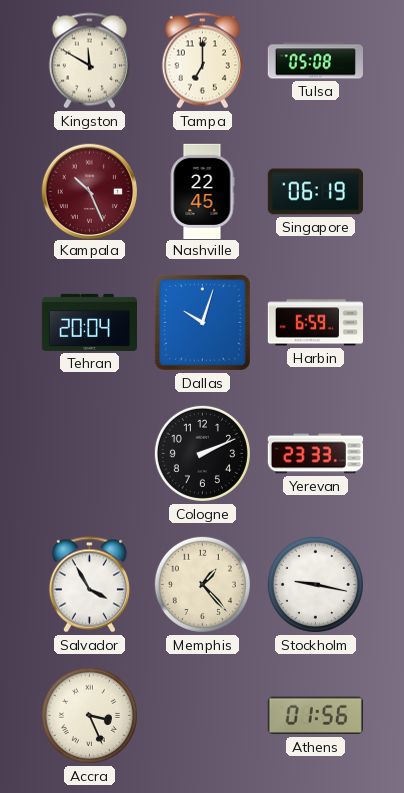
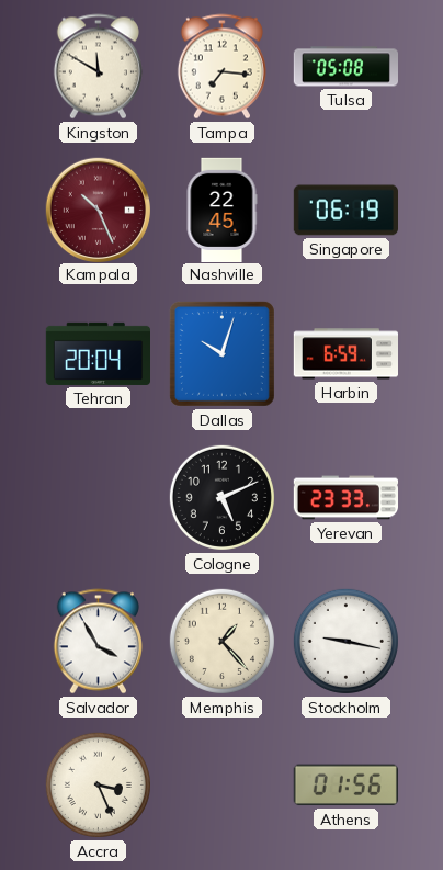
Tampa: 7:00 -> 7:16
Cologne: 2:11 -> 5:11
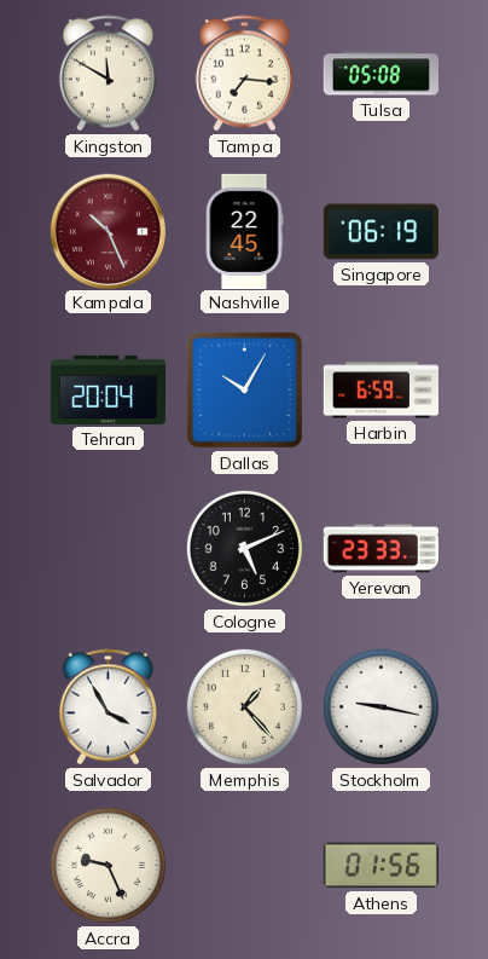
Dallas: 10:03 -> 10:05
Accra: 3:26 -> 9:26
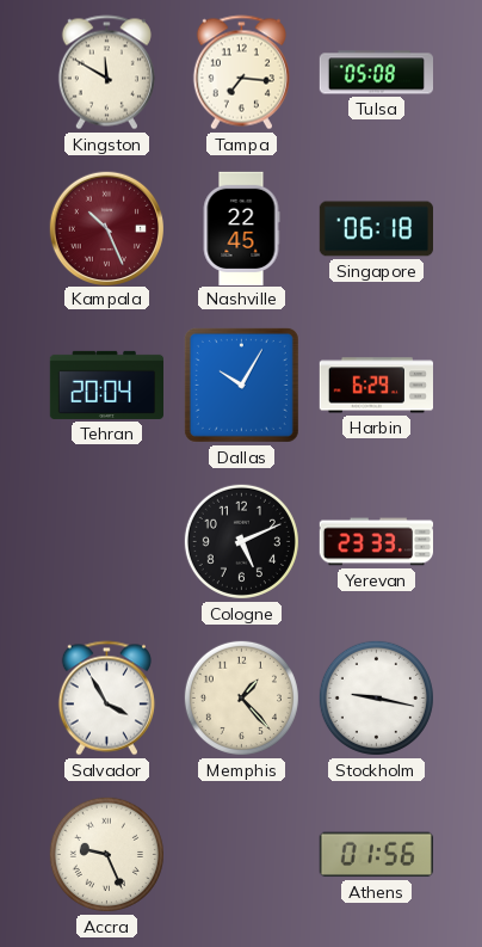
Singapore: 06:19 -> 06:18
Harbin: 6:59 -> 6:29
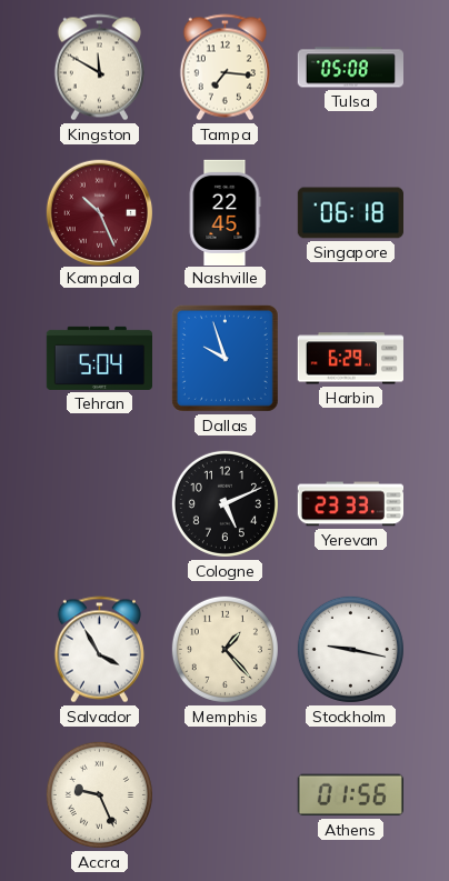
Tehran: 20:04 -> 5:04
Dallas: 10:05 -> 9:57
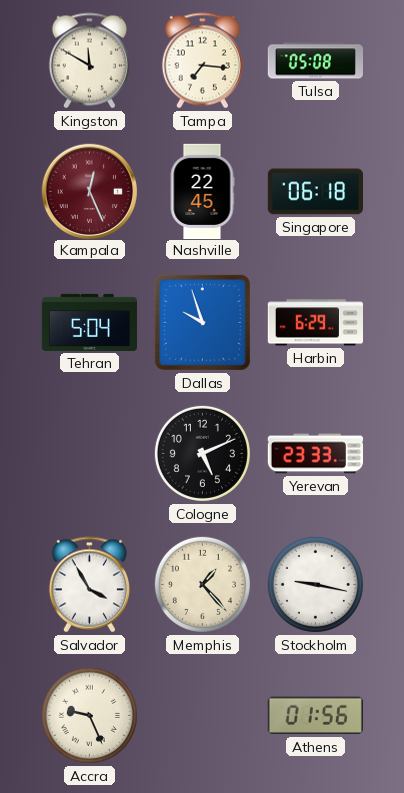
Kampala: 10:26 -> 12:26
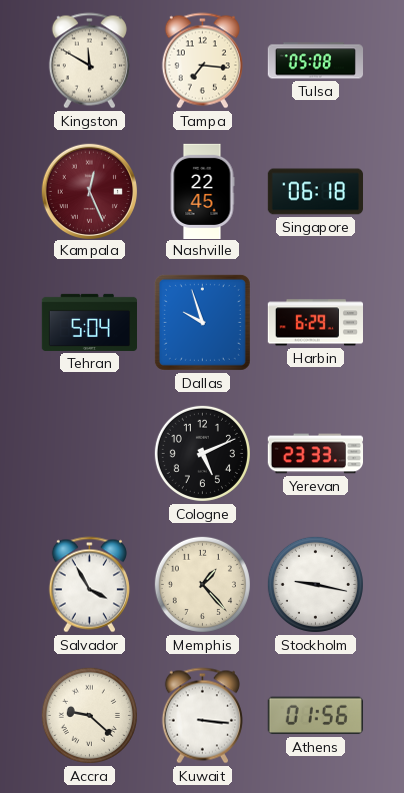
Accra: 9:26 -> 9:22
Kuwait: none -> 3:16
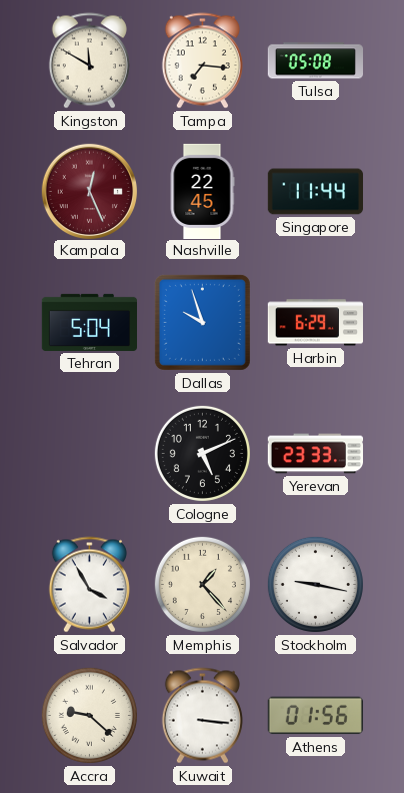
Singapore: 06:18 -> 11:44
